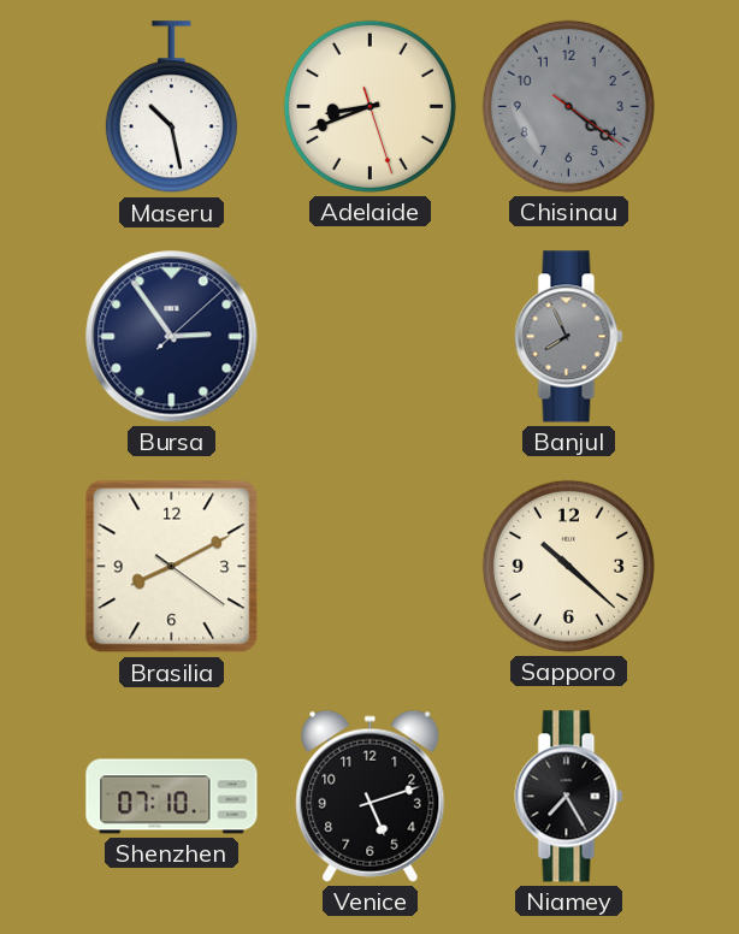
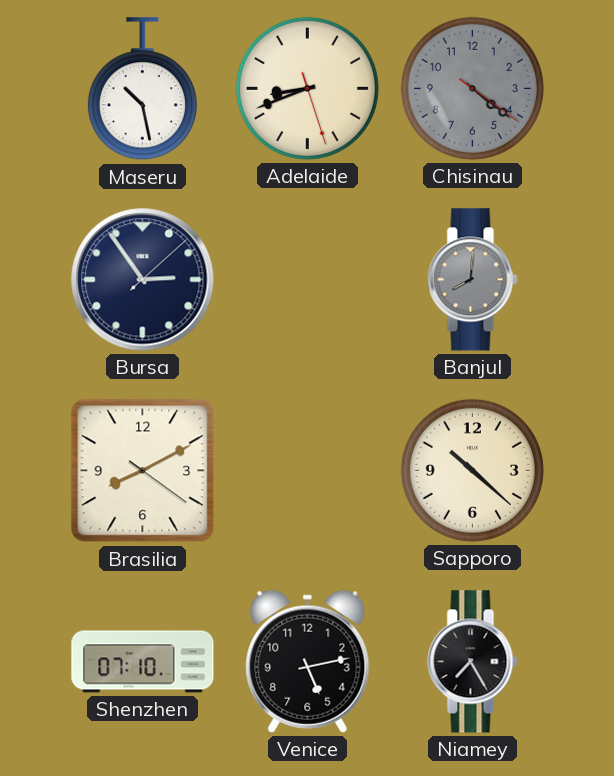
Banjul: 7:56 -> 8:01
Venice: 5:12 -> 5:13
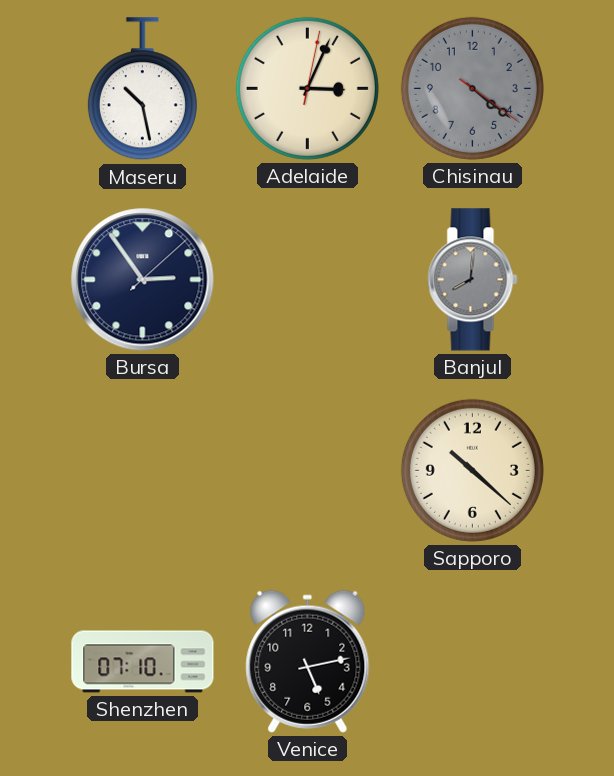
Adelaide: 8:41 -> 3:04
Brasilia: 8:10 -> none
Niamey: 7:25 -> none
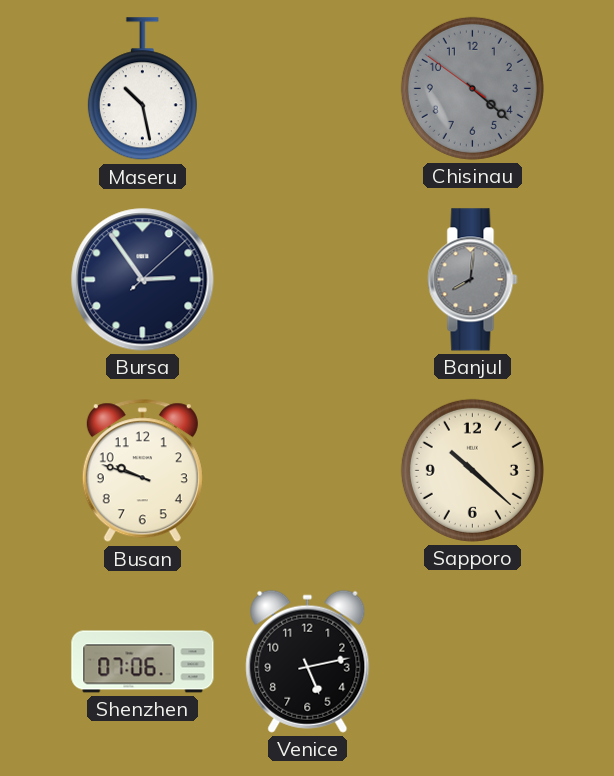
Adelaide: 3:04 -> none
Chisinau: 4:21:21 -> 4:21:51
Busan: none -> 9:48
Shenzhen: 07:10 -> 07:06
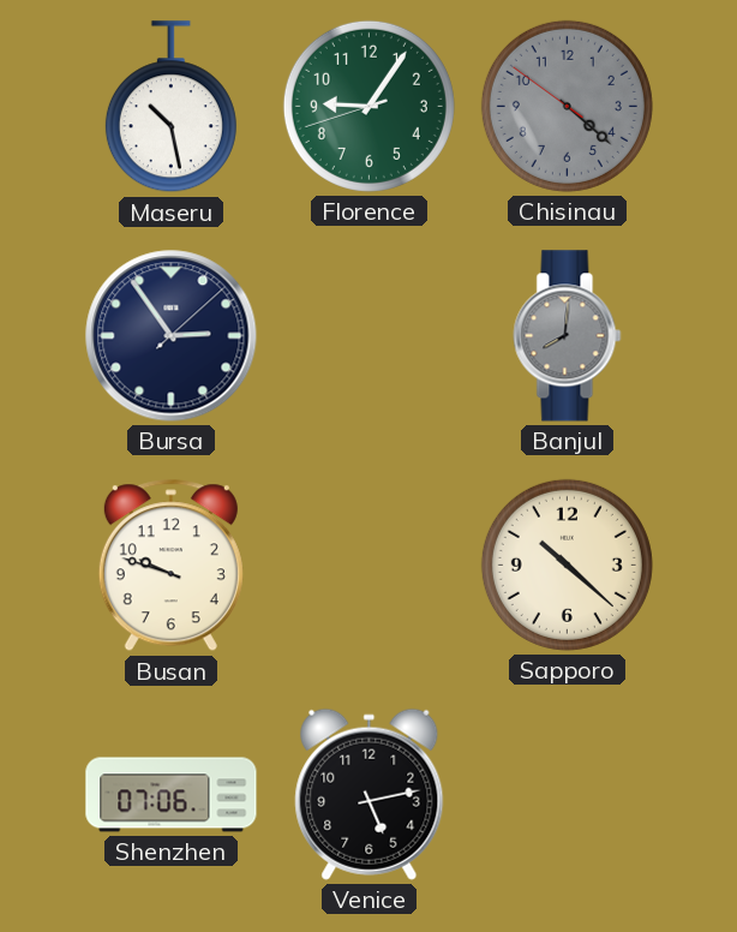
Florence: none -> 9:05
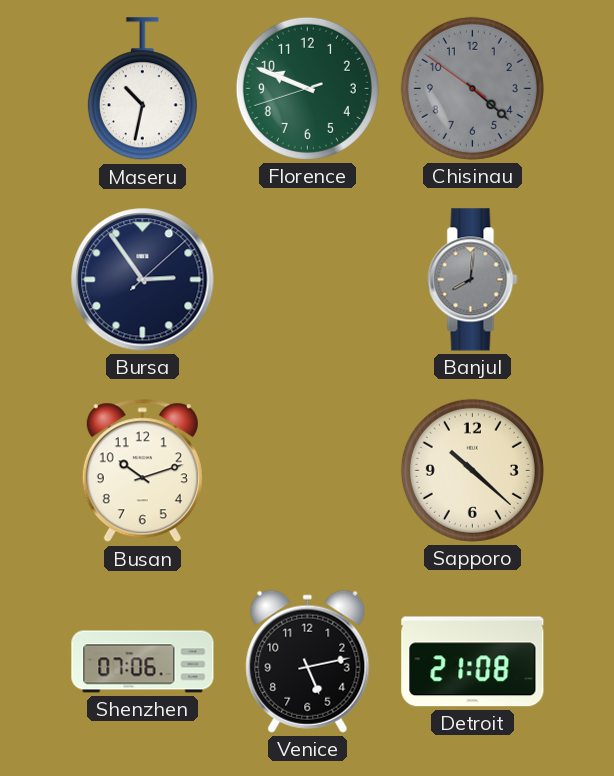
Maseru: 10:28 -> 10:32
Florence: 9:05 -> 9:48
Busan: 9:48 -> 10:12
Detroit: none -> 21:08
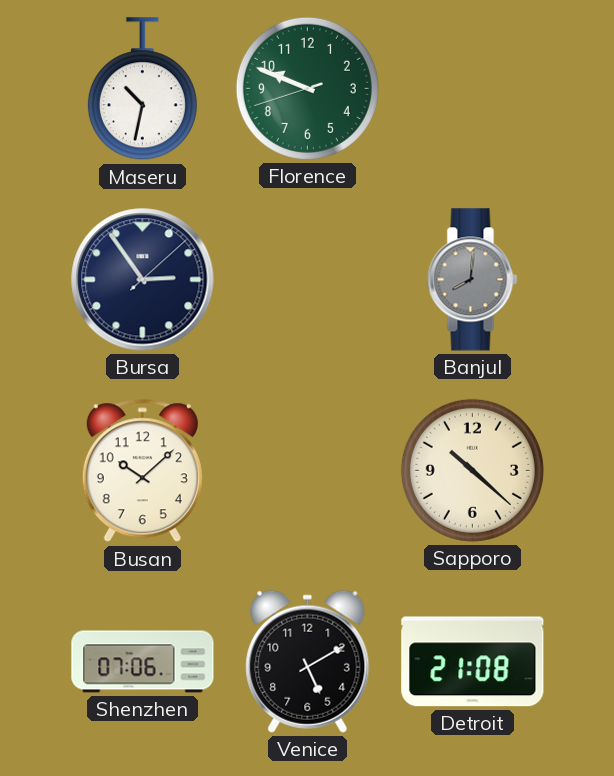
Chisinau: 4:21 -> none
Busan: 10:12 -> 10:08
Venice: 5:13 -> 5:10
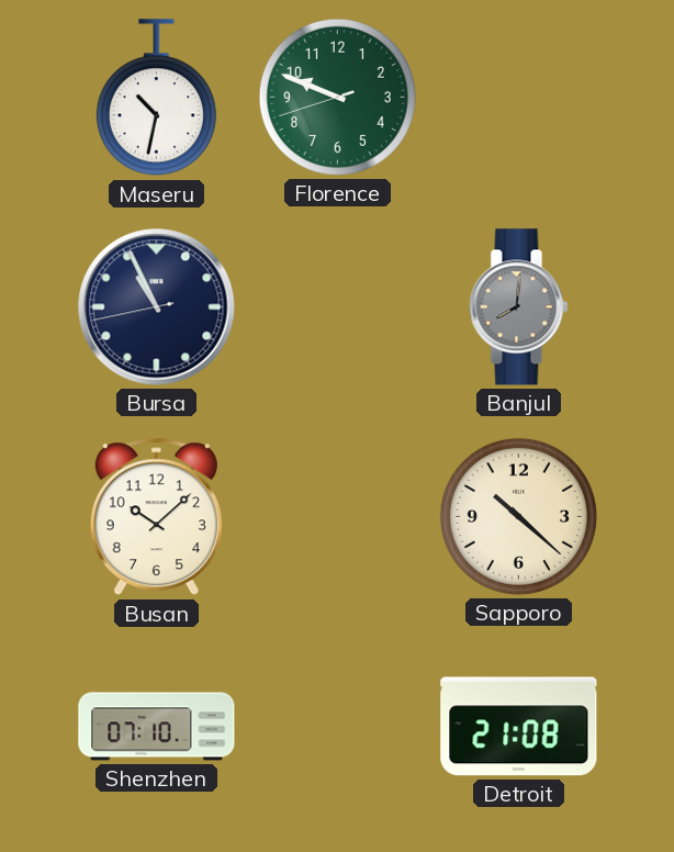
Bursa: 2:54 -> 10:55
Shenzhen: 07:06 -> 07:10
Venice: 5:10 -> none
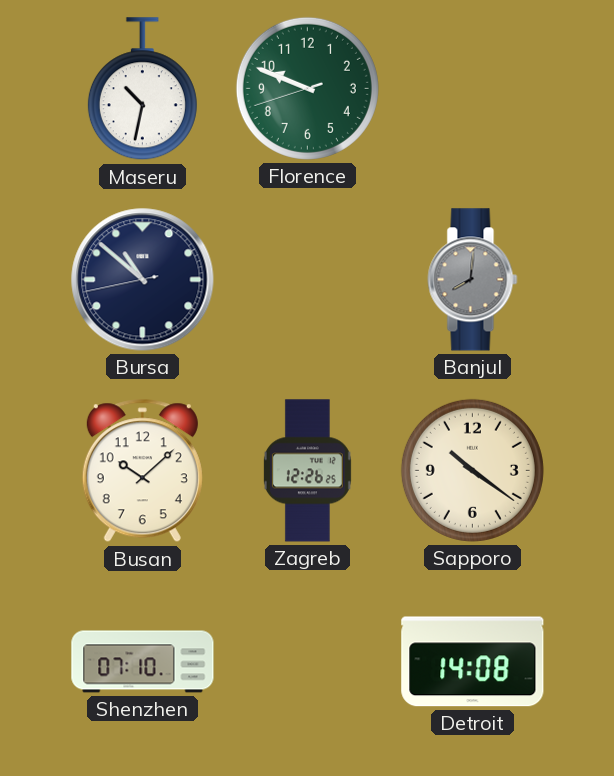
Bursa: 10:55 -> 10:51
Zagreb: none -> 12:26
Sapporo: 10:22 -> 10:21
Detroit: 21:08 -> 14:08
